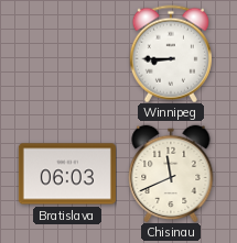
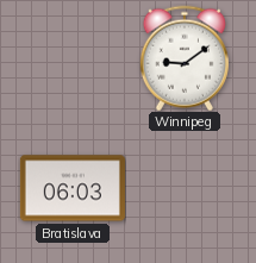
Winnipeg: 8:45 -> 9:09
Chisinau: 11:41 -> none
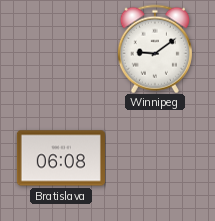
Bratislava: 06:03 -> 06:08
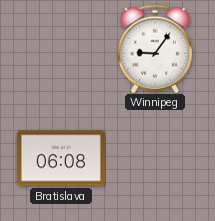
Winnipeg: 9:09 -> 9:06
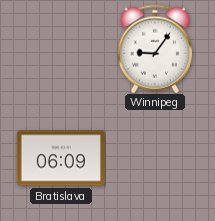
Bratislava: 06:08 -> 06:09
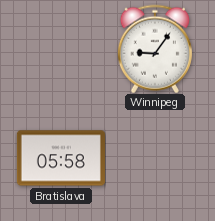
Bratislava: 06:09 -> 05:58
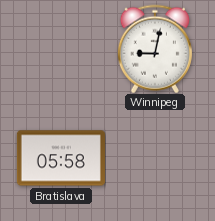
Winnipeg: 9:06 -> 9:02
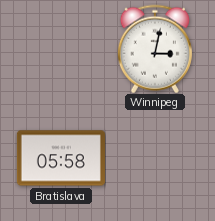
Winnipeg: 9:02 -> 3:02
